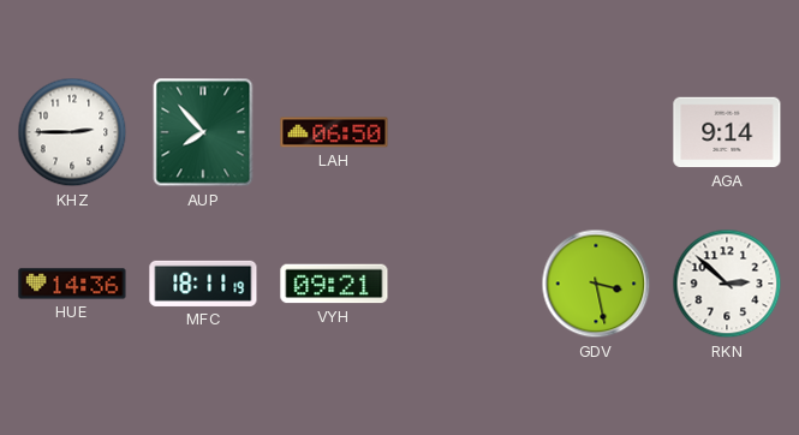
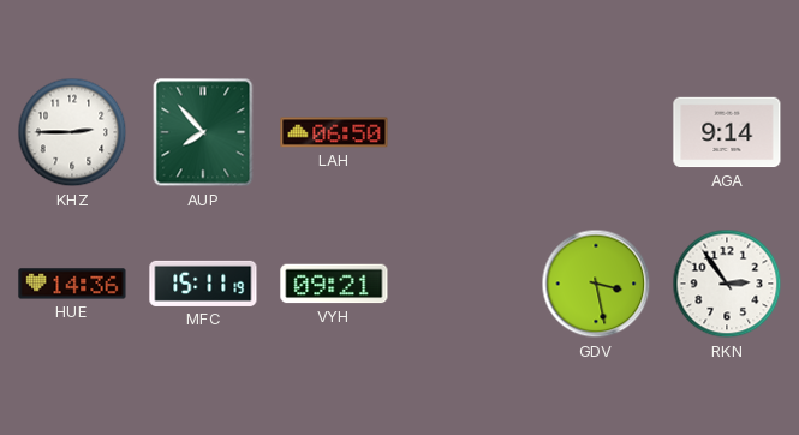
MFC: 18:11 -> 15:11
RKN: 2:52 -> 2:54
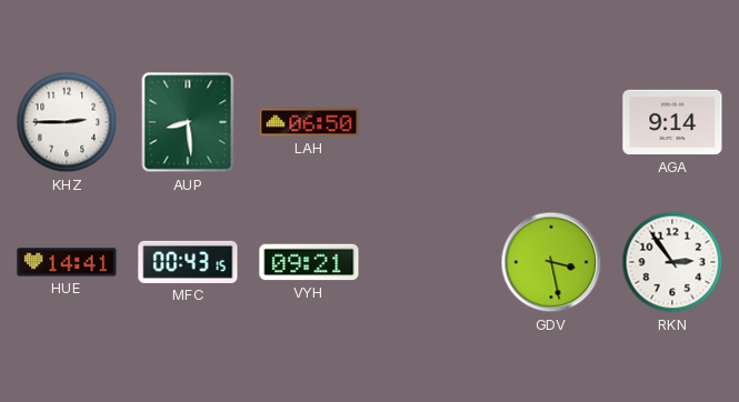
AUP: 7:53 -> 8:29
HUE: 14:36 -> 14:41
MFC: 15:11 -> 00:43
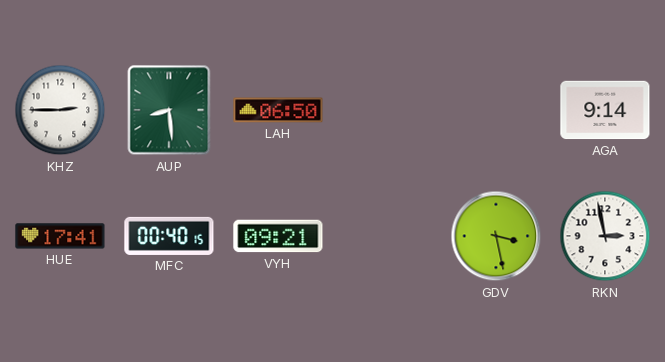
HUE: 14:41 -> 17:41
MFC: 00:43 -> 00:40
RKN: 2:54 -> 2:58
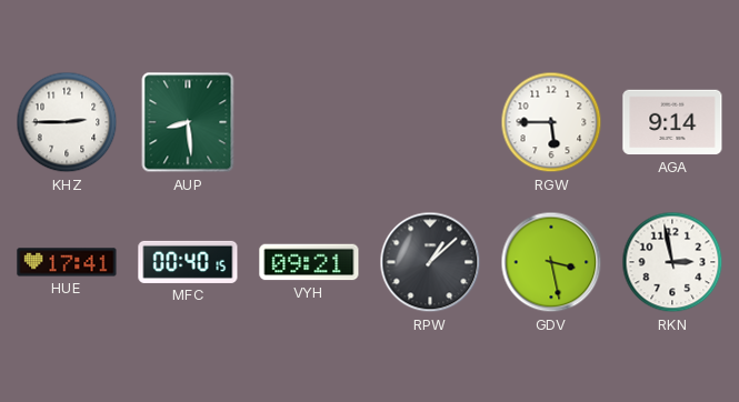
LAH: 06:50 -> none
RGW: none -> 5:45
RPW: none -> 1:08
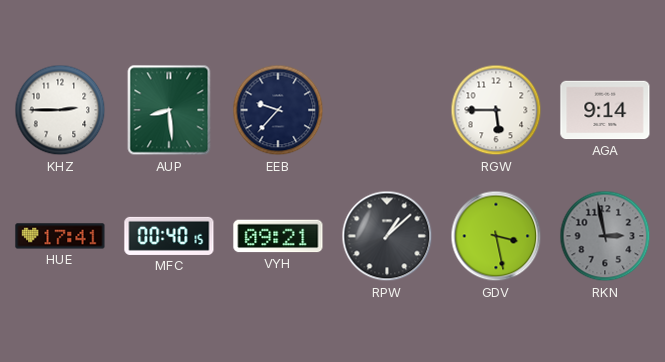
EEB: none -> 9:37
RKN dial: white -> grey
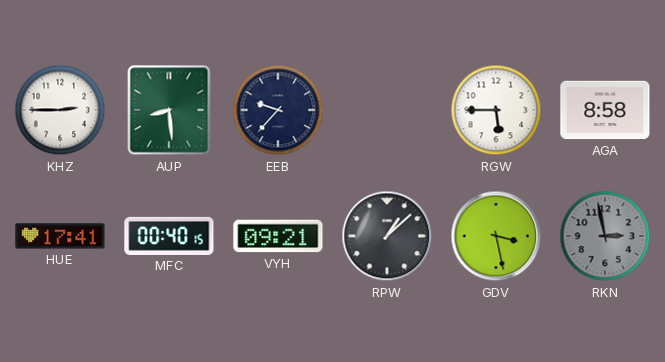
AGA: 9:14 -> 8:58
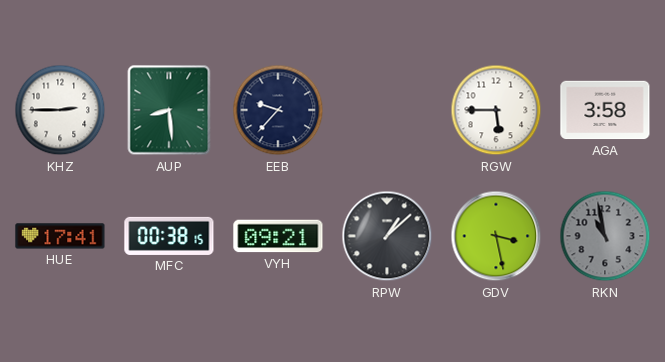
AGA: 8:58 -> 3:58
MFC: 00:40 -> 00:38
RKN: 2:58 -> 10:58
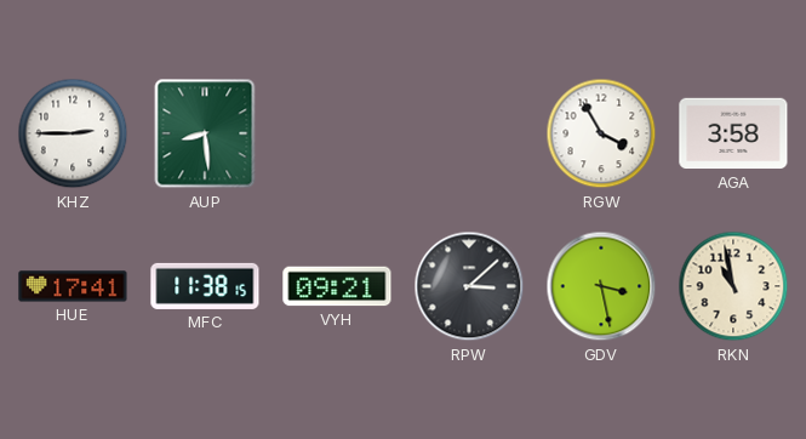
EEB: 9:37 -> none
RGW: 5:45 -> 3:55
MFC: 00:38 -> 11:38
RPW: 1:08 -> 3:08
RKN dial: grey -> cream
